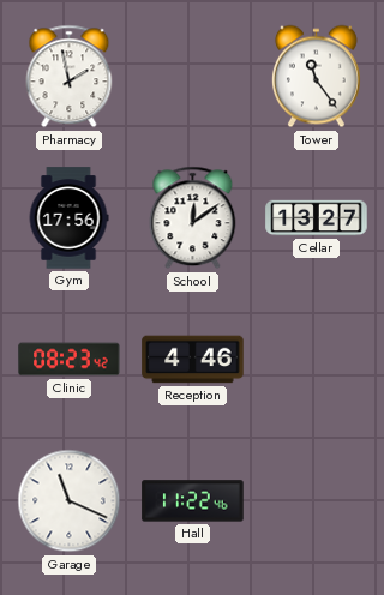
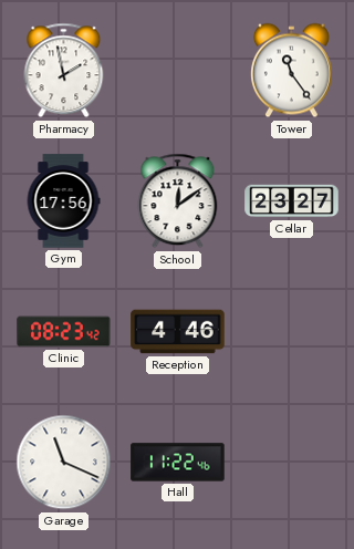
Cellar: 13:27 -> 23:27
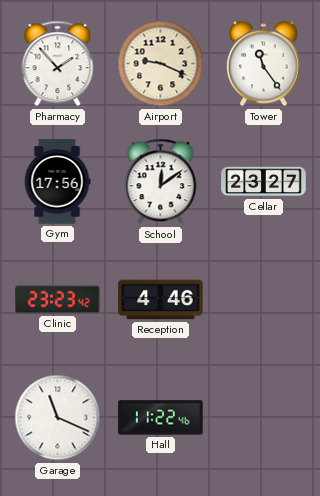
Pharmacy: 1:58 -> 1:53
Airport: none -> 9:19
Clinic: 08:23 -> 23:23
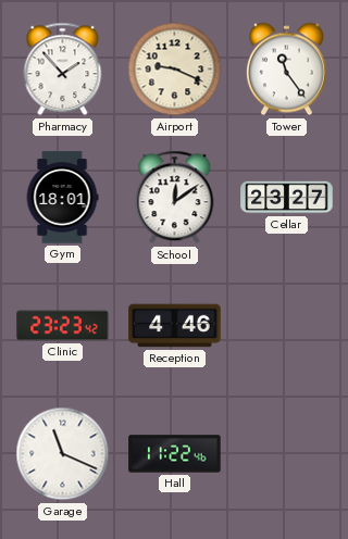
Gym: 17:56 -> 18:01
